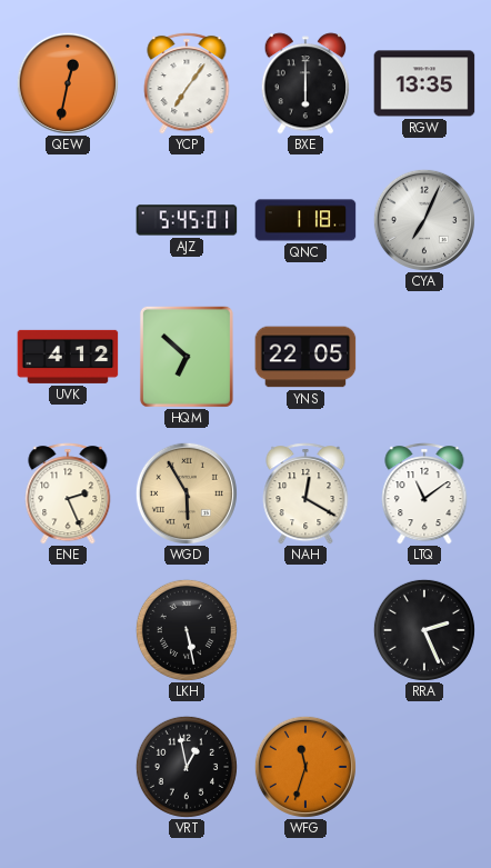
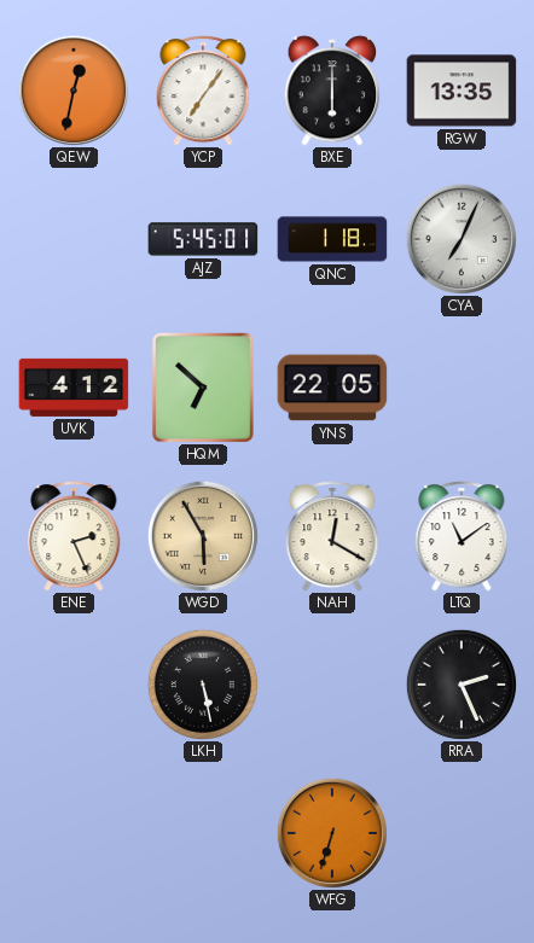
VRT: 12:58 -> none
WFG: 11:33 -> 6:33
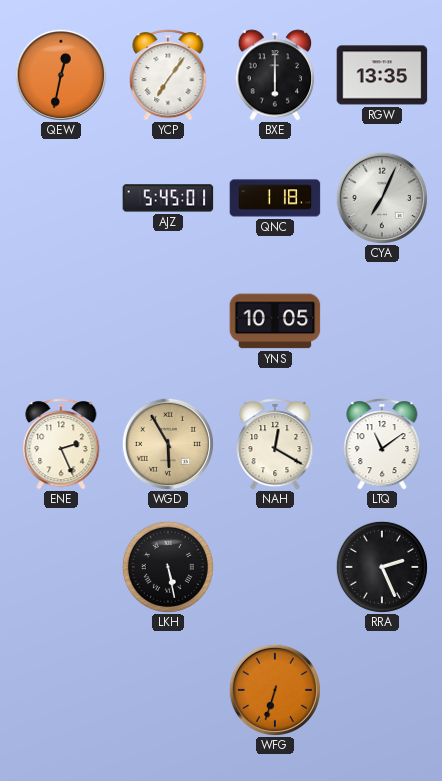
UVK: 4:12 -> none
HQM: 6:52 -> none
YNS: 22:05 -> 10:05
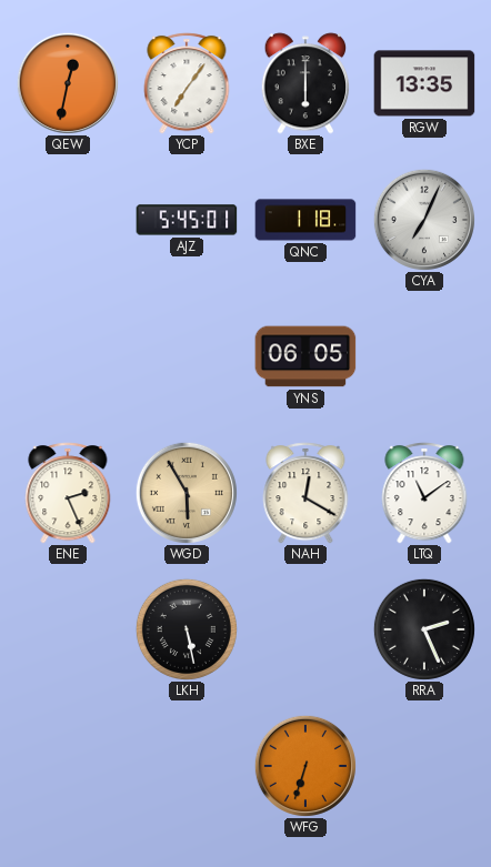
YNS: 10:05 -> 06:05
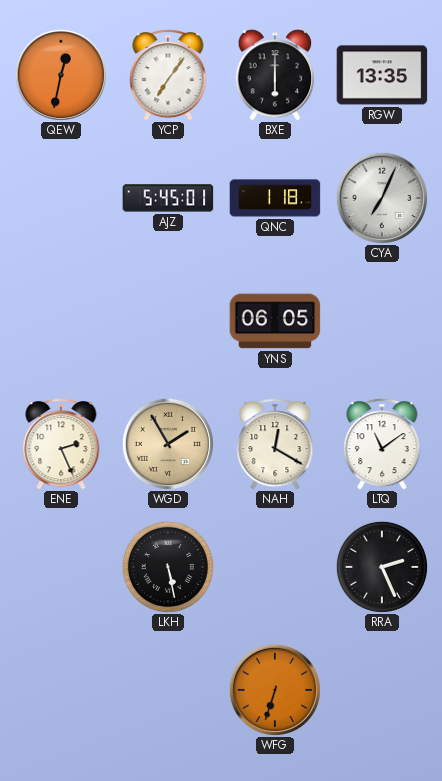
WGD: 5:55 -> 1:55
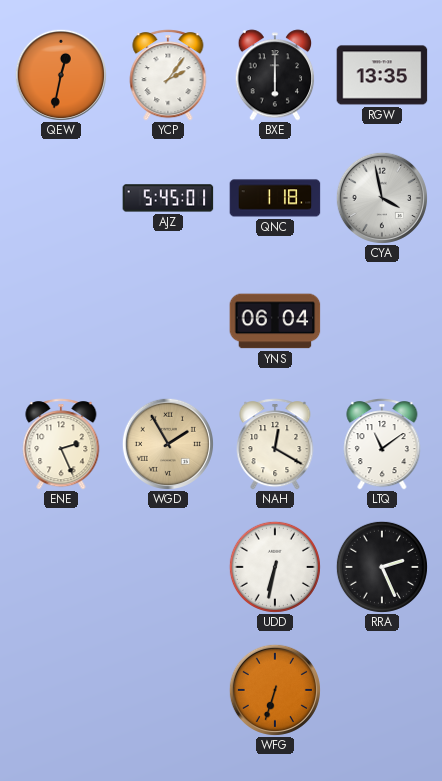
YCP: 7:06 -> 2:06
CYA: 7:04 -> 3:58
YNS: 06:05 -> 06:04
LKH: 5:28 -> none
UDD: none -> 6:32
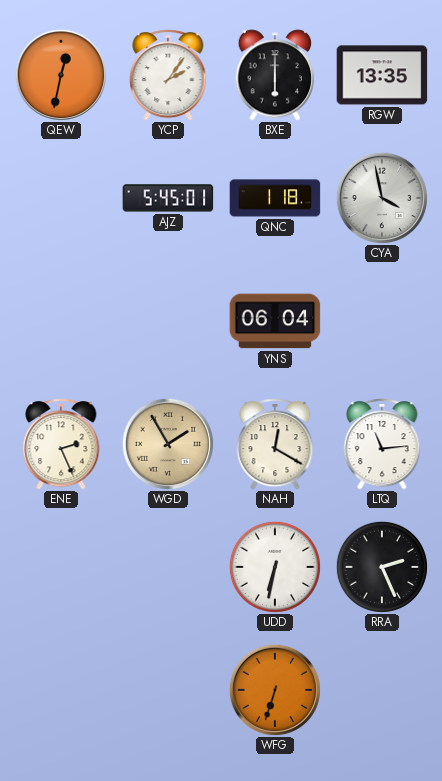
LTQ: 11:09 -> 11:14
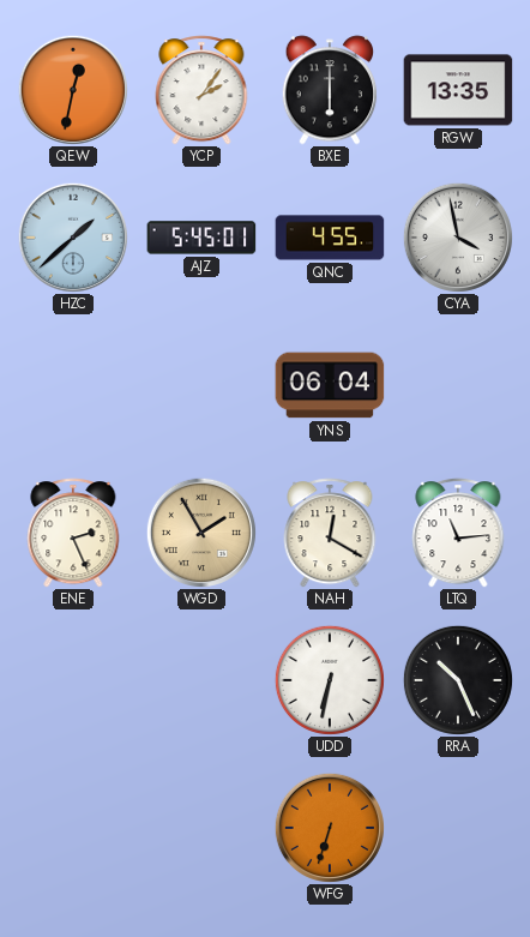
HZC: none -> 1:38
QNC: 1:18 -> 4:55
RRA: 2:26 -> 10:26
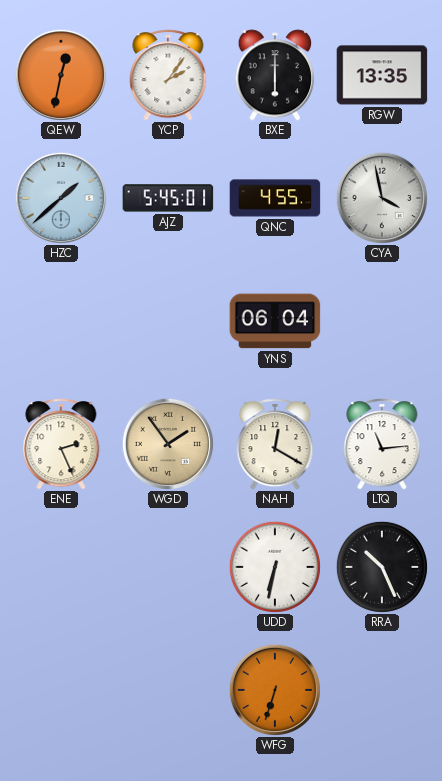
WGD: 1:55 -> 1:54
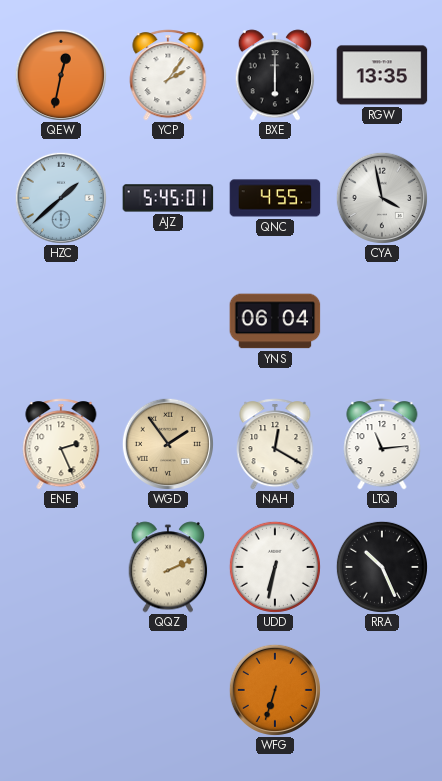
QQZ: none -> 2:11
